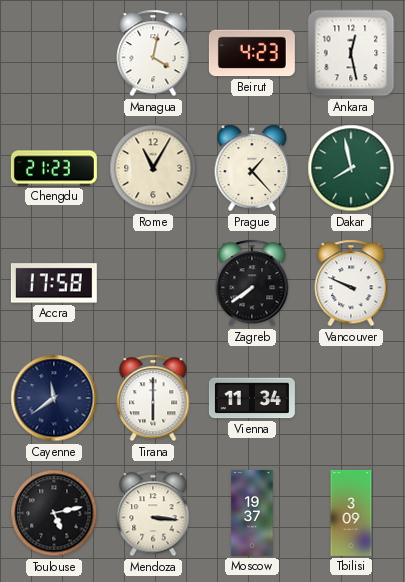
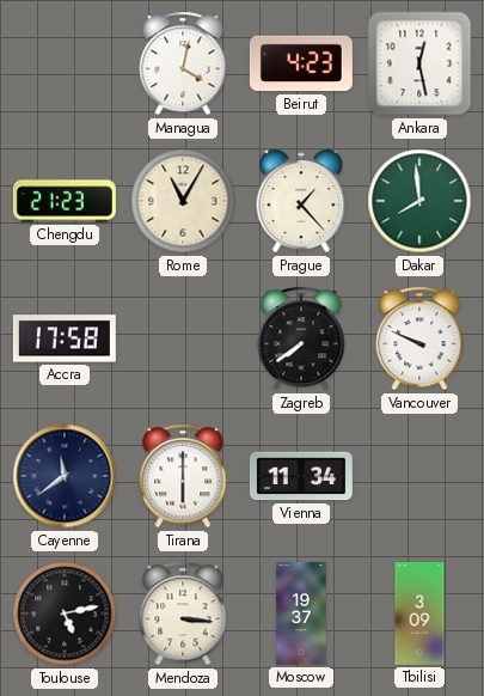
Dakar: 7:58 -> 7:59
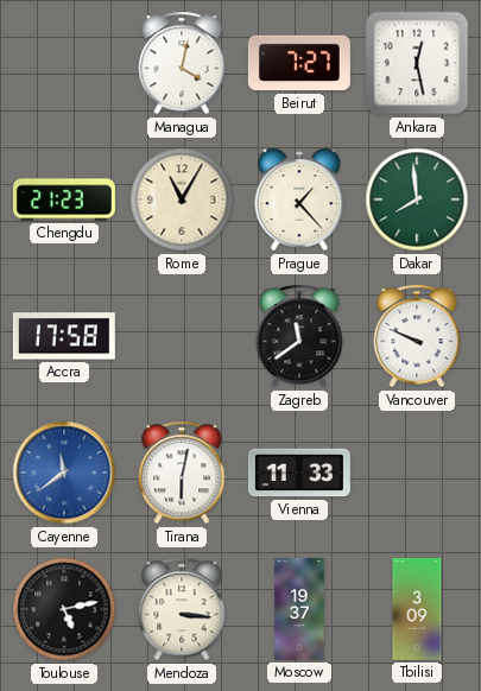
Beirut: 4:23 -> 7:27
Zagreb: 7:39 -> 11:39
Cayenne dial: navy -> blue
Tirana: 6:00 -> 6:02
Vienna: 11:34 -> 11:33
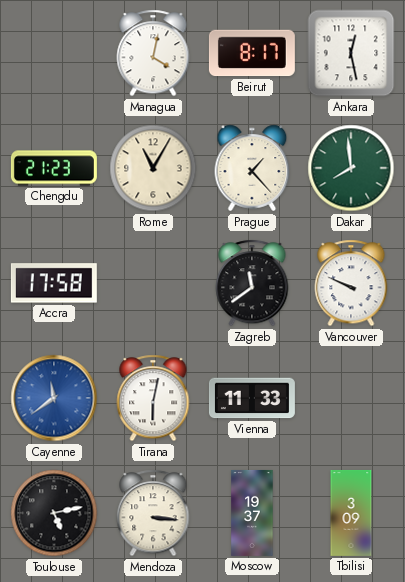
Beirut: 7:27 -> 8:17
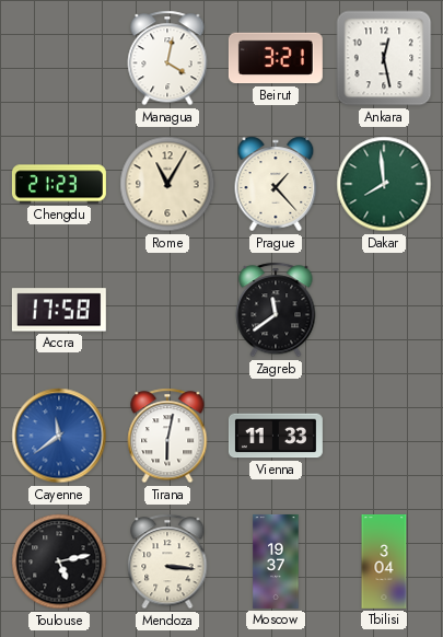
Beirut: 8:17 -> 3:21
Vancouver: 9:49 -> none
Tbilisi: 3:09 -> 3:04
